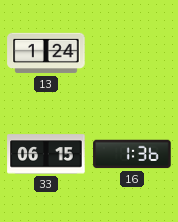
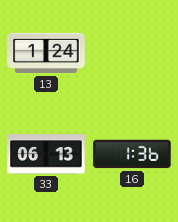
33: 06:15 -> 06:13
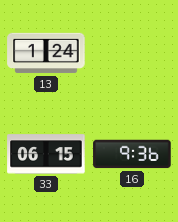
33: 06:13 -> 06:15
16: 1:36 -> 9:36
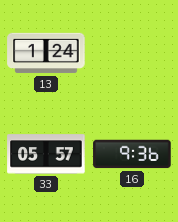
33: 06:15 -> 05:57
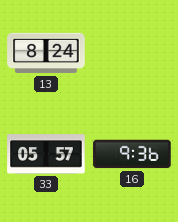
13: 1:24 -> 8:24
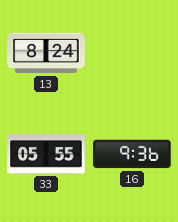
33: 05:57 -> 05:55
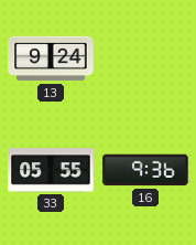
13: 8:24 -> 9:24
